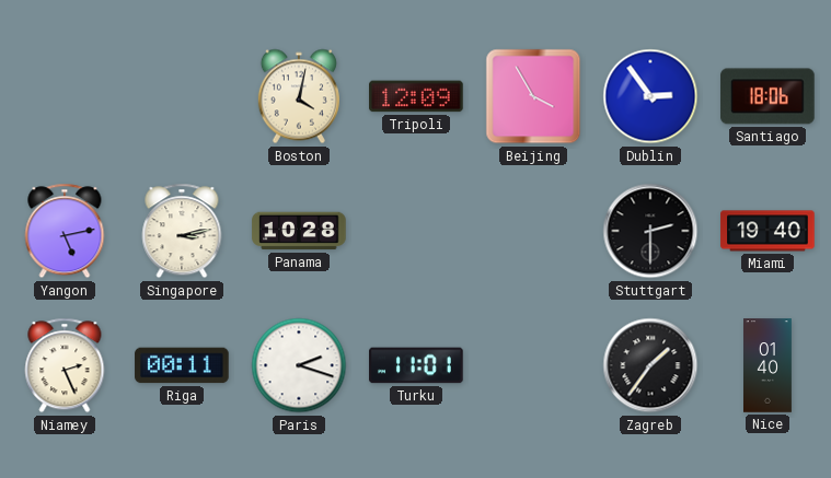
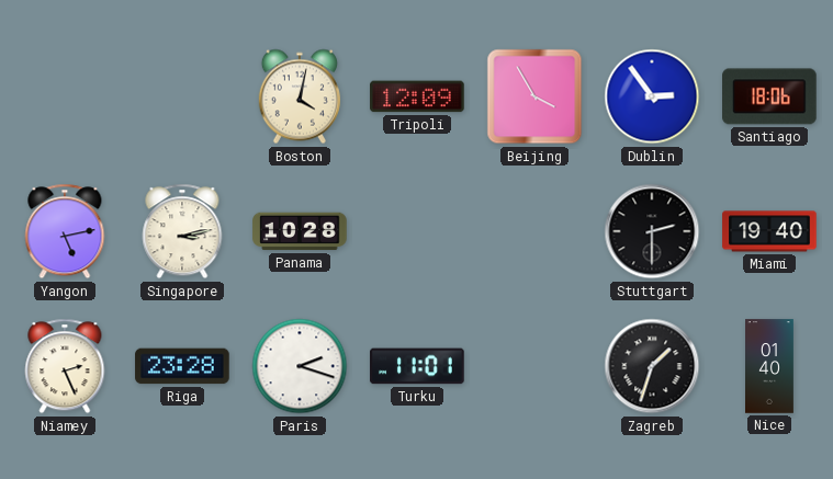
Riga: 00:11 -> 23:28
Zagreb: 1:36 -> 1:33
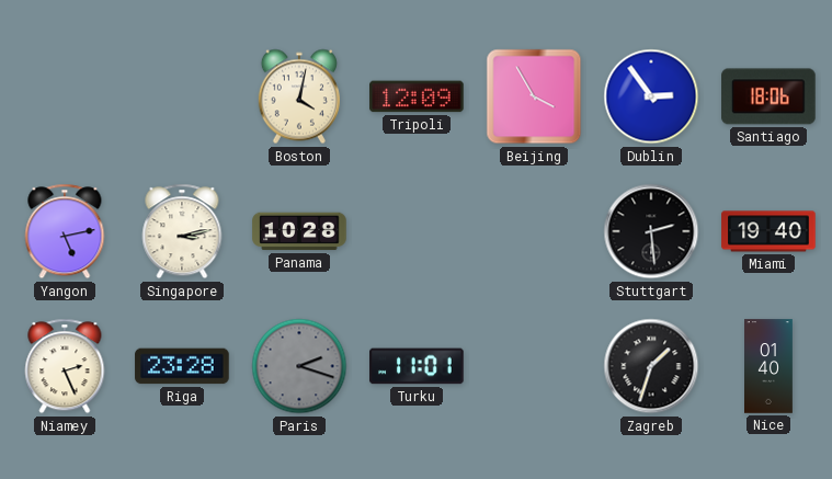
Stuttgart: 2:30 -> 2:29
Paris dial: white -> grey
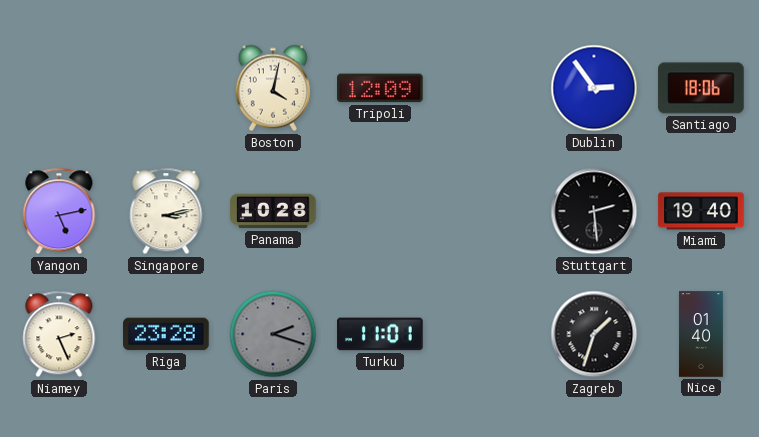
Beijing: 3:55 -> none
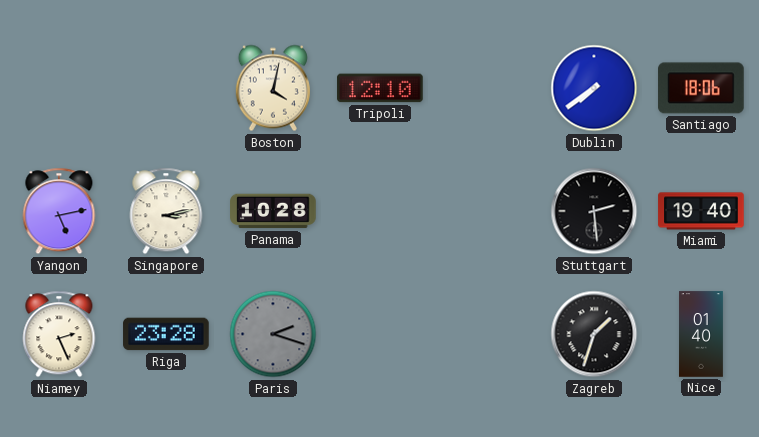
Tripoli: 12:09 -> 12:10
Dublin: 2:54 -> 7:39
Turku: 11:01 -> none
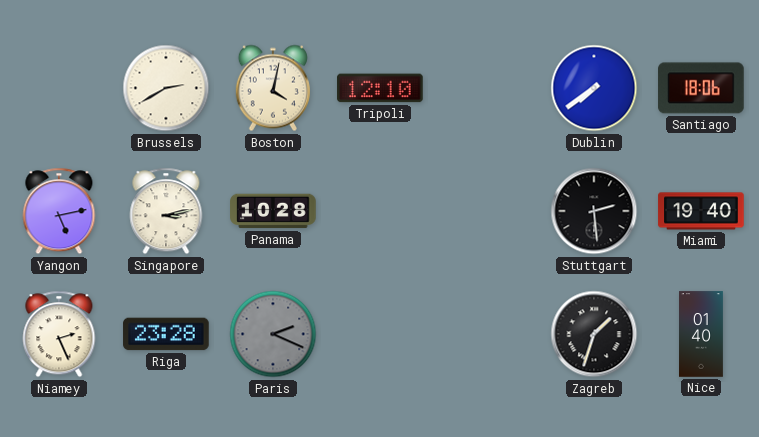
Brussels: none -> 2:40
Paris: 2:18 -> 2:19
